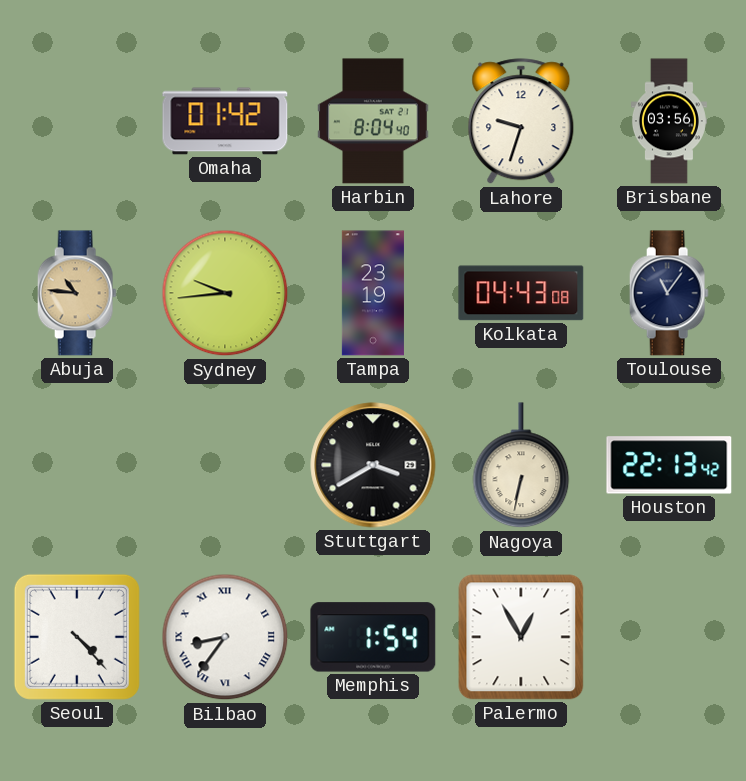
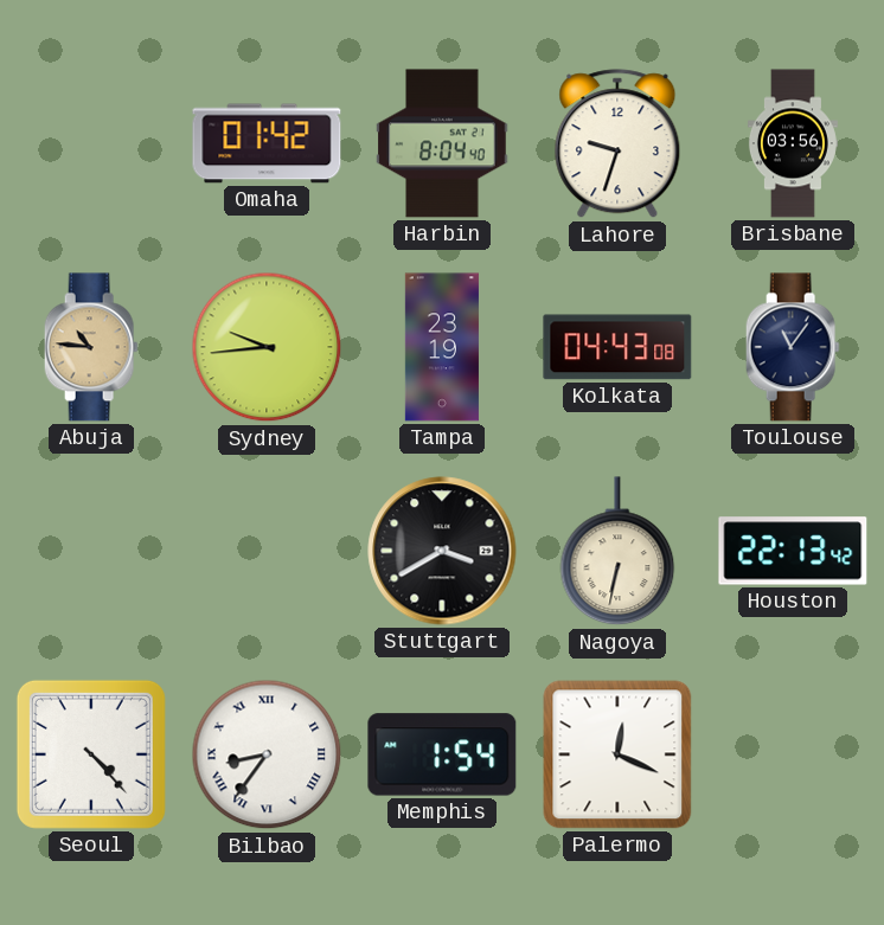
Palermo: 12:55 -> 12:19
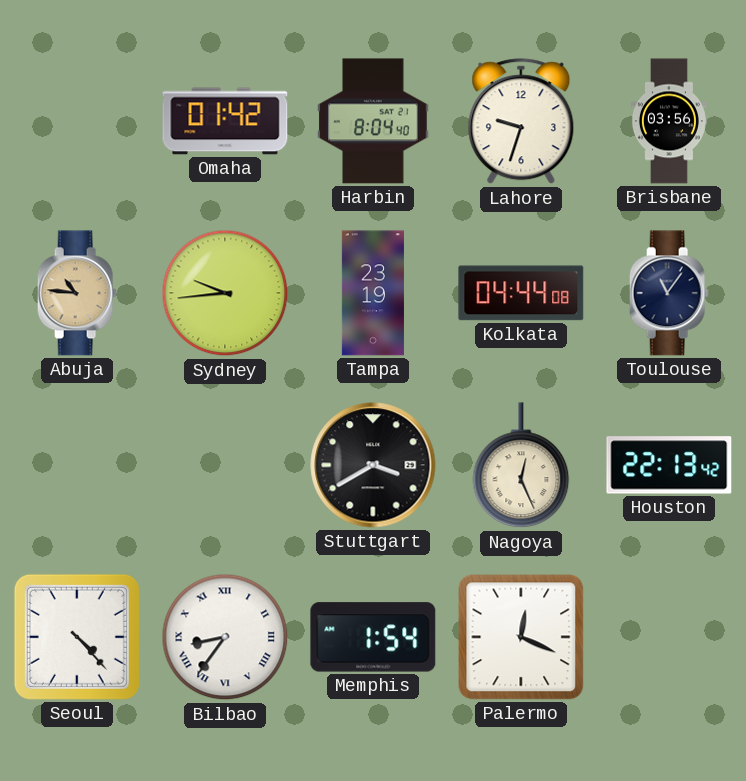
Kolkata: 04:43 -> 04:44
Nagoya: 6:32 -> 12:26
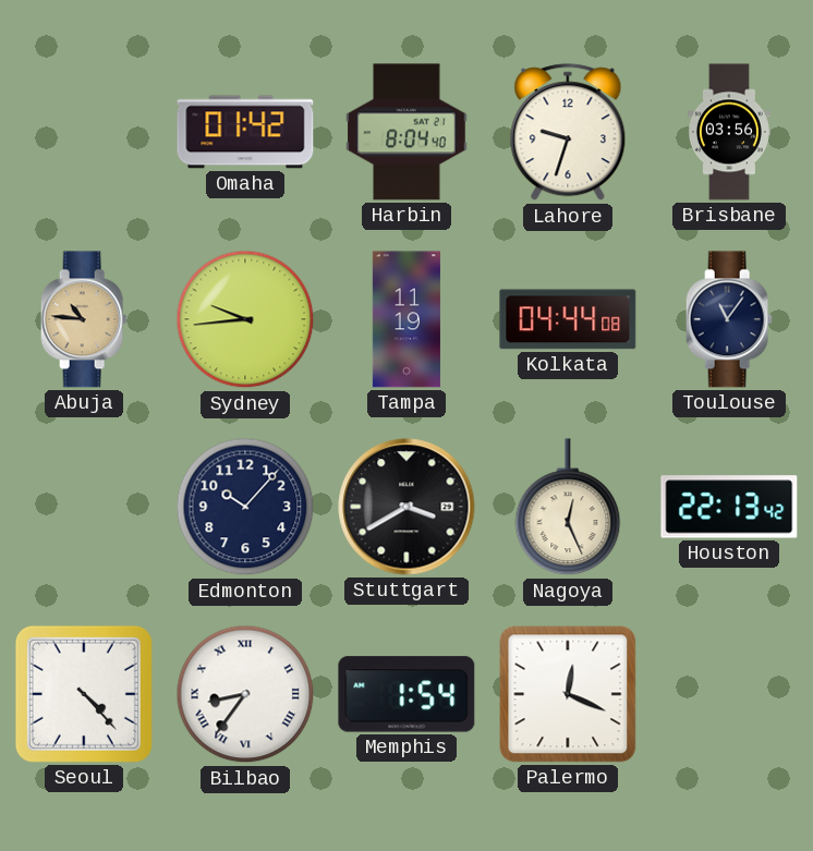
Tampa: 23:19 -> 11:19
Edmonton: none -> 10:07
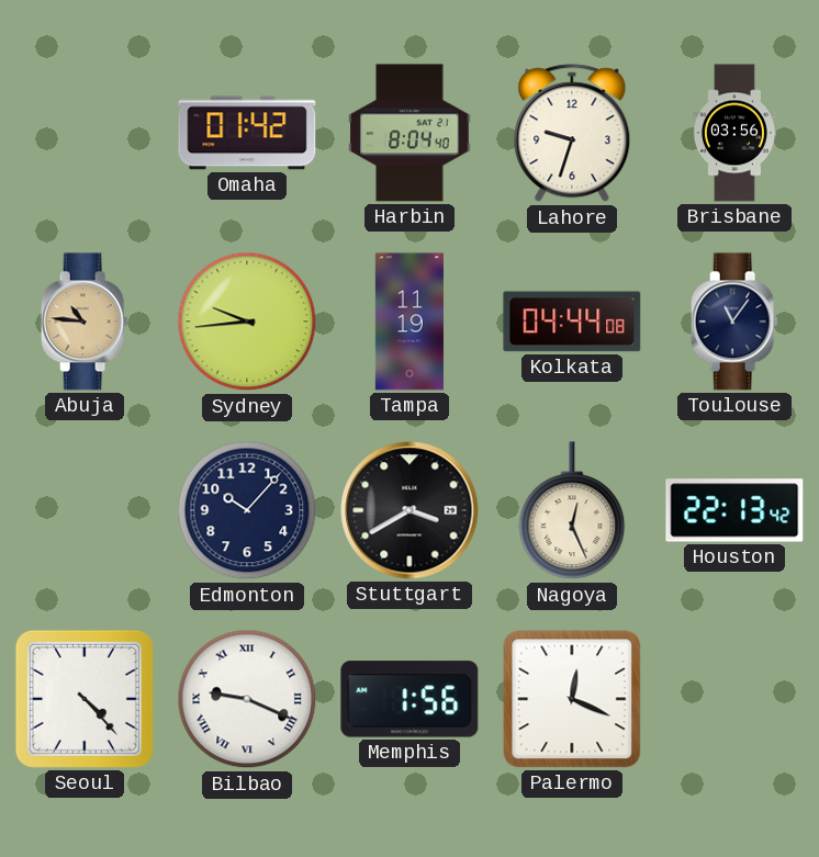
Bilbao: 8:36 -> 9:19
Memphis: 1:54 -> 1:56
